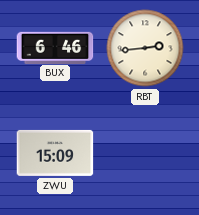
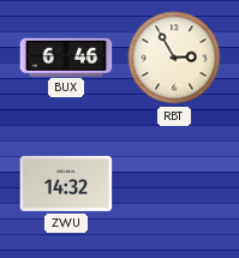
RBT: 2:44 -> 2:55
ZWU: 15:09 -> 14:32
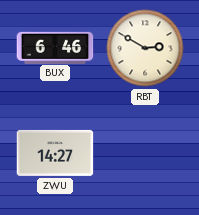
RBT: 2:55 -> 2:50
ZWU: 14:32 -> 14:27
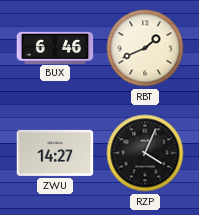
RBT: 2:50 -> 1:41
RZP: none -> 4:04
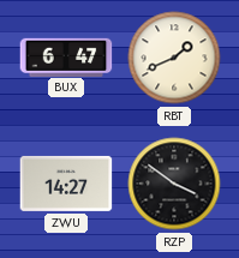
BUX: 6:46 -> 6:47
RZP: 4:04 -> 3:51
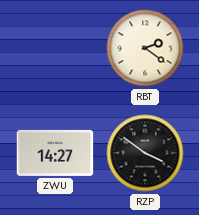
BUX: 6:47 -> none
RBT: 1:41 -> 2:21
